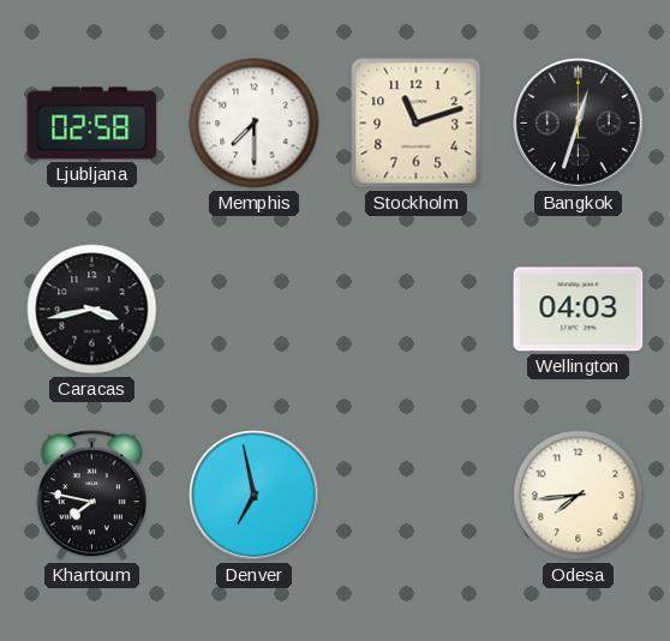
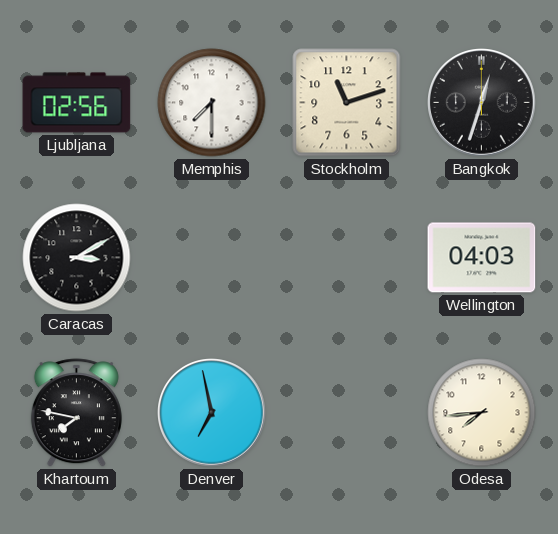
Ljubljana: 02:58 -> 02:56
Caracas: 3:43 -> 3:10
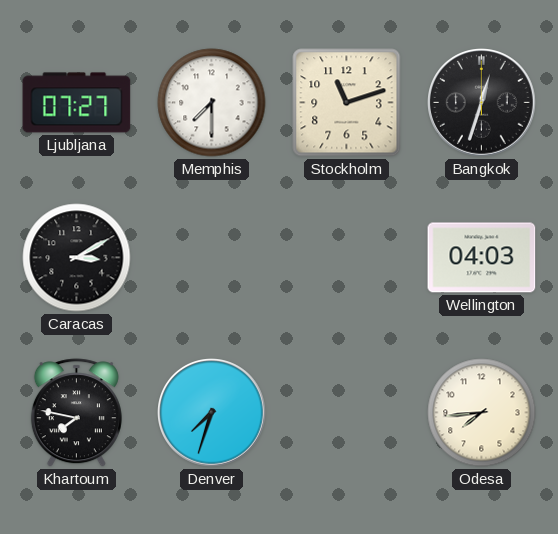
Ljubljana: 02:56 -> 07:27
Denver: 6:58 -> 7:33
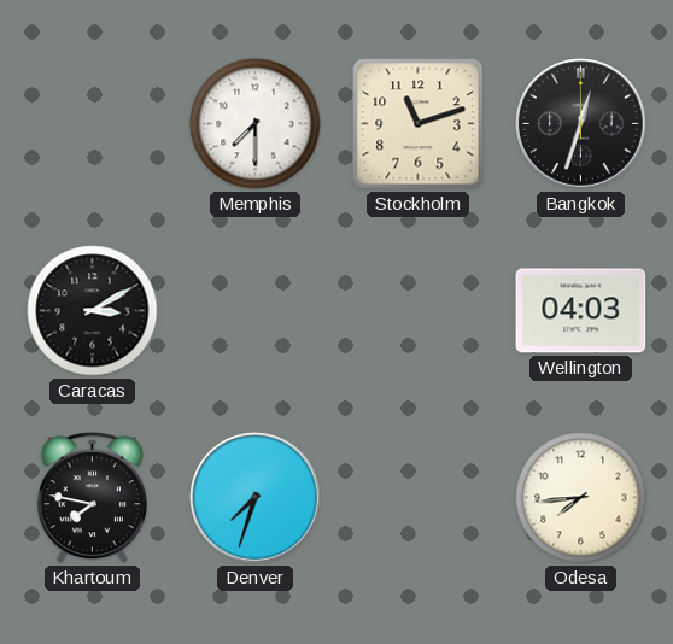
Ljubljana: 07:27 -> none
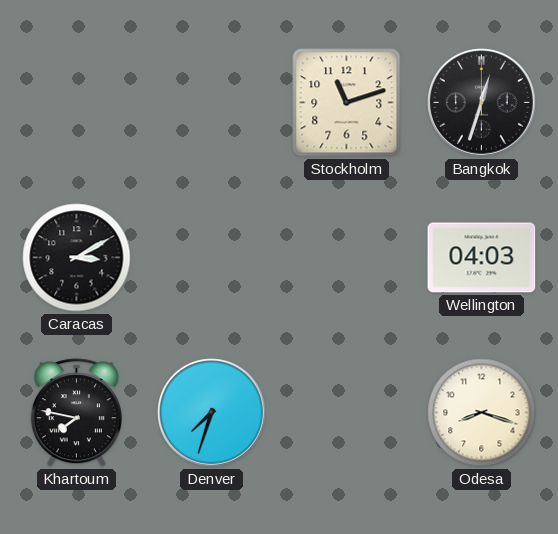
Memphis: 7:30 -> none
Odesa: 7:44 -> 8:18
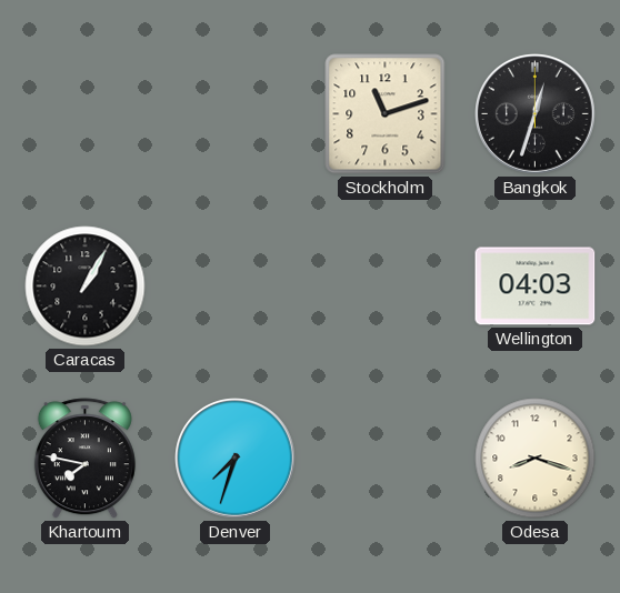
Caracas: 3:10 -> 1:05
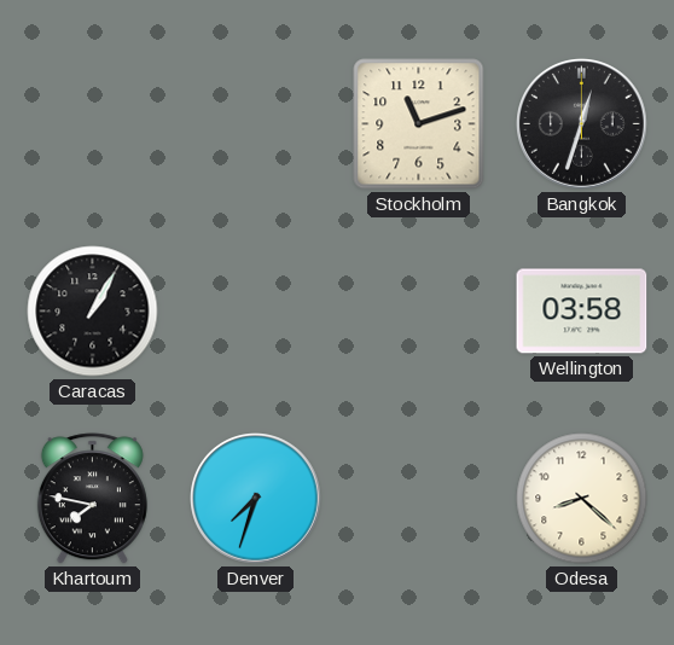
Wellington: 04:03 -> 03:58
Odesa: 8:18 -> 8:22
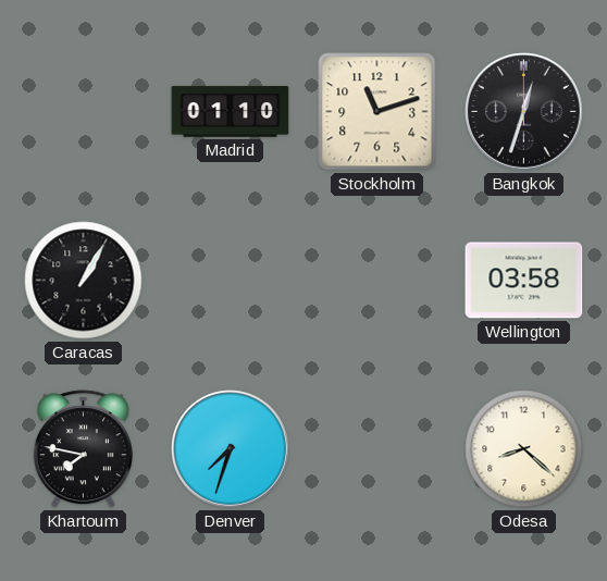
Madrid: none -> 01:10
